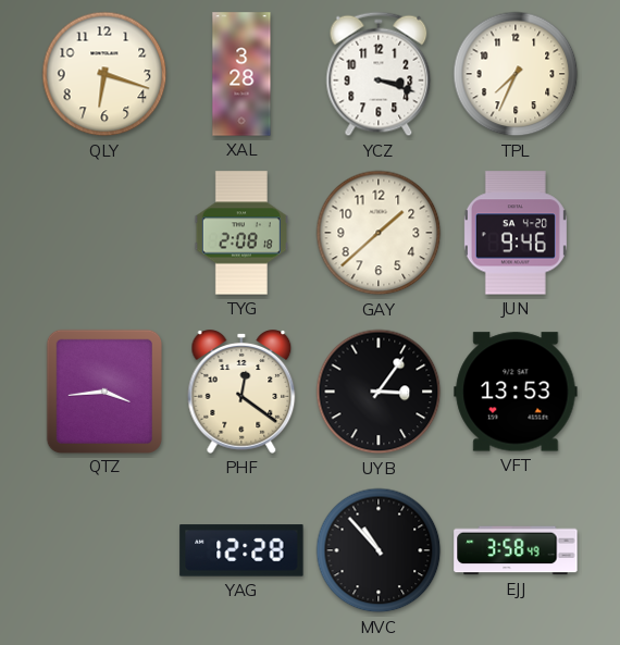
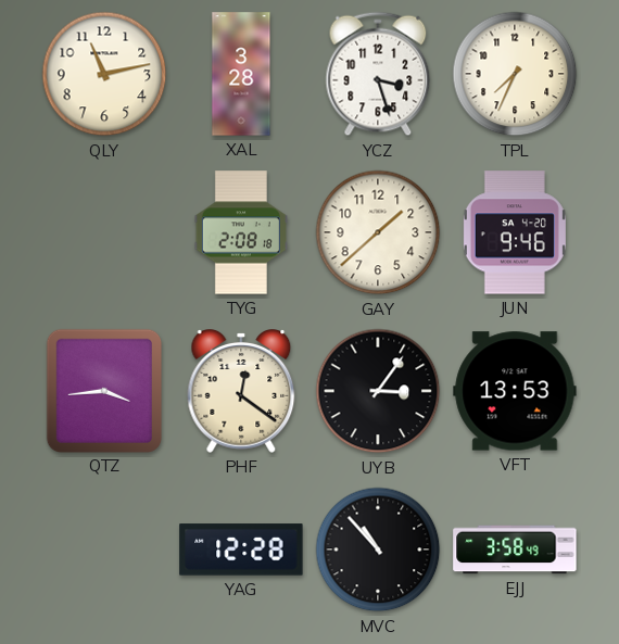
QLY: 6:18 -> 11:13
YCZ: 3:18 -> 3:27
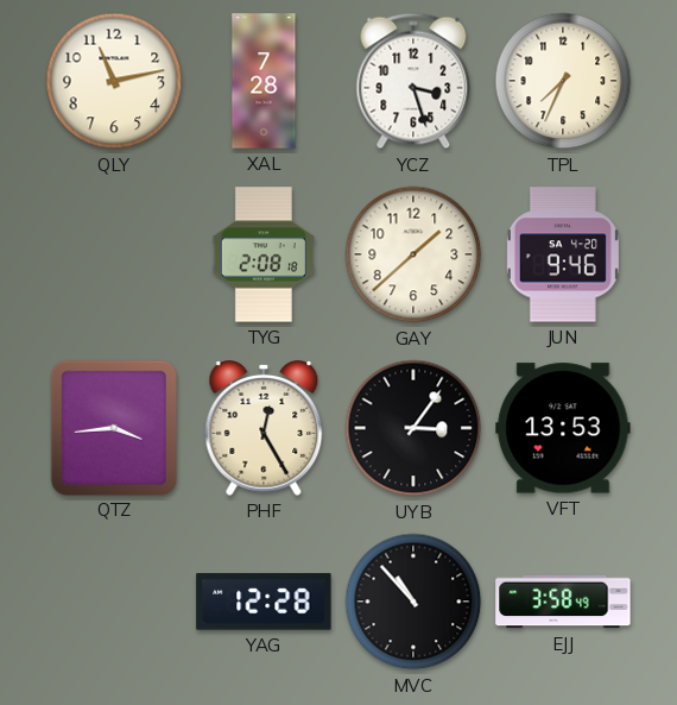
XAL: 3:28 -> 7:28
PHF: 12:21 -> 12:25
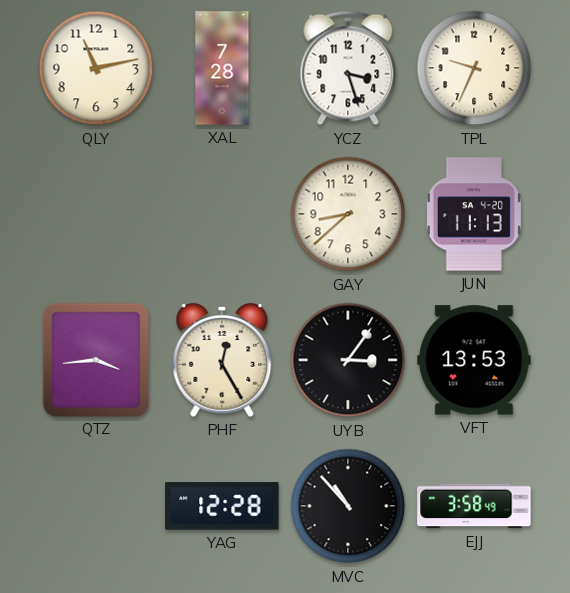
TPL: 7:34 -> 9:34
TYG: 2:08 -> none
GAY: 1:38 -> 8:38
JUN: 9:46 -> 11:13
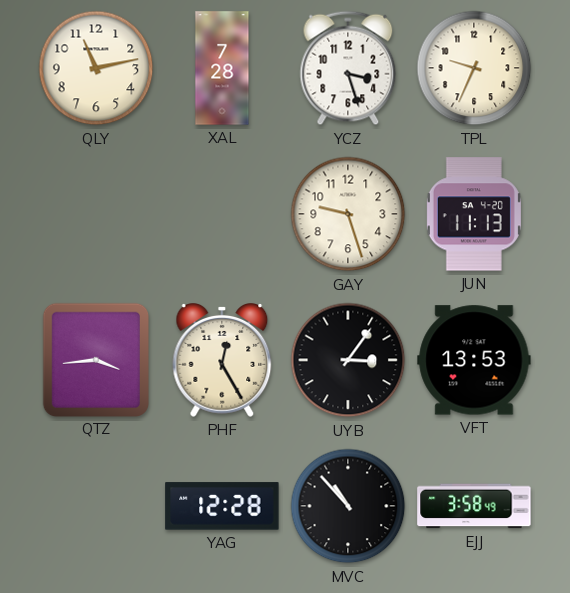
GAY: 8:38 -> 9:27
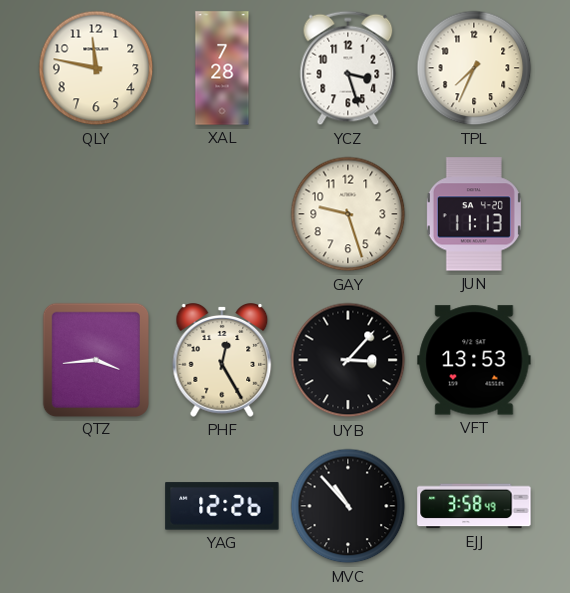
QLY: 11:13 -> 11:47
TPL: 9:34 -> 7:34
UYB: 3:06 -> 3:07
YAG: 12:28 -> 12:26
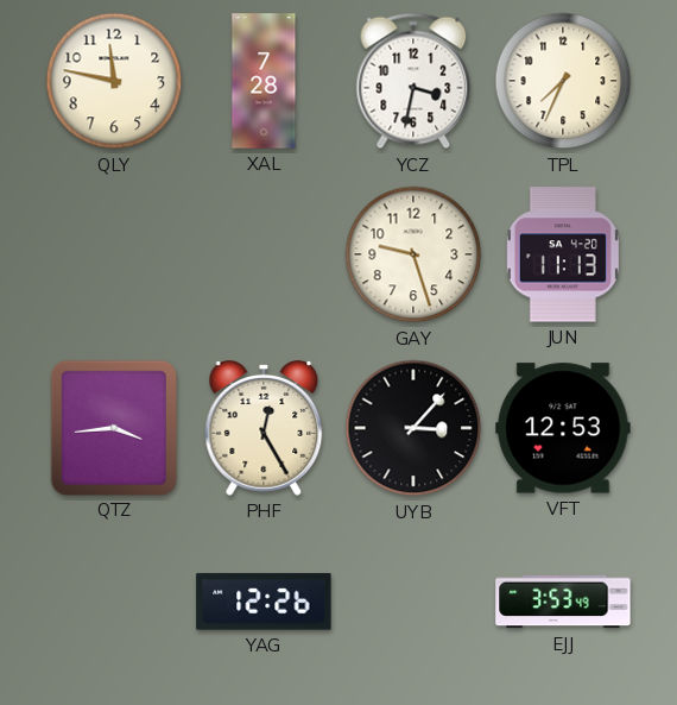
YCZ: 3:27 -> 3:32
VFT: 13:53 -> 12:53
MVC: 10:53 -> none
EJJ: 3:58 -> 3:53
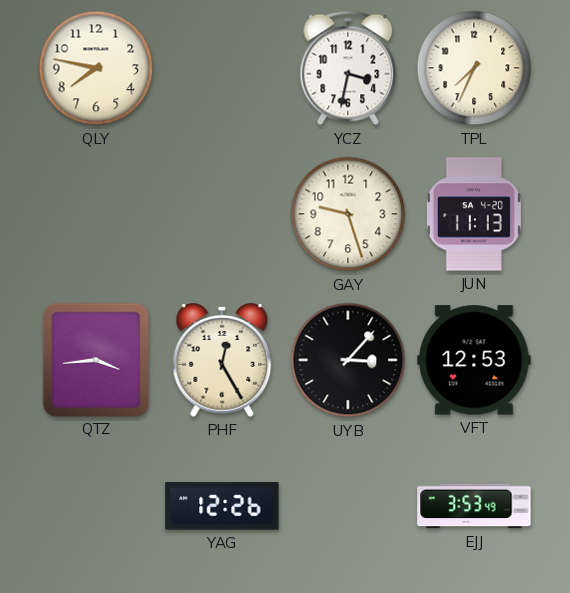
QLY: 11:47 -> 7:47
XAL: 7:28 -> none
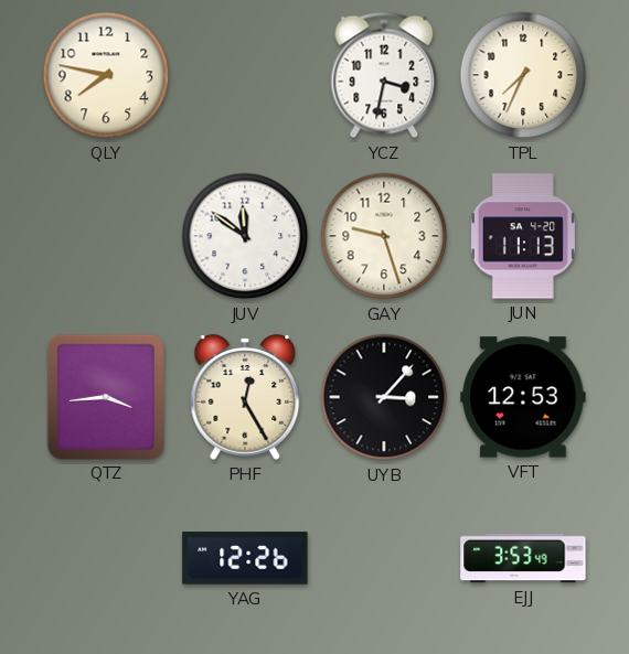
JUV: none -> 11:51
